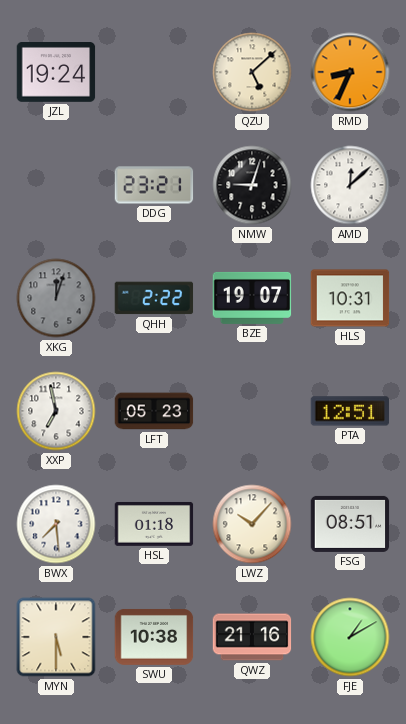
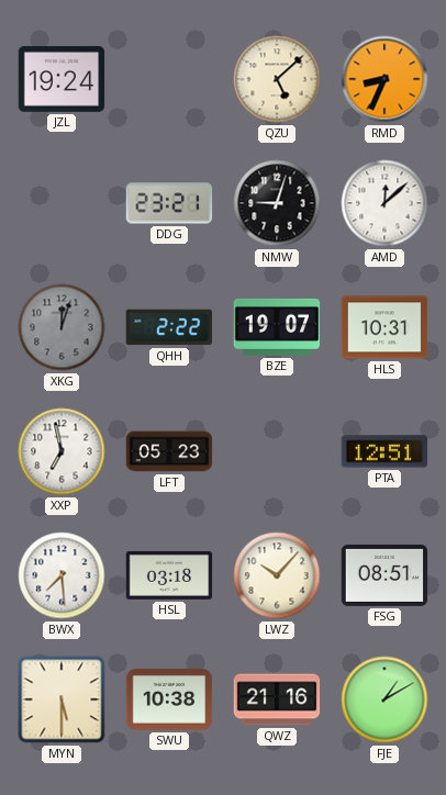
HSL: 01:18 -> 03:18
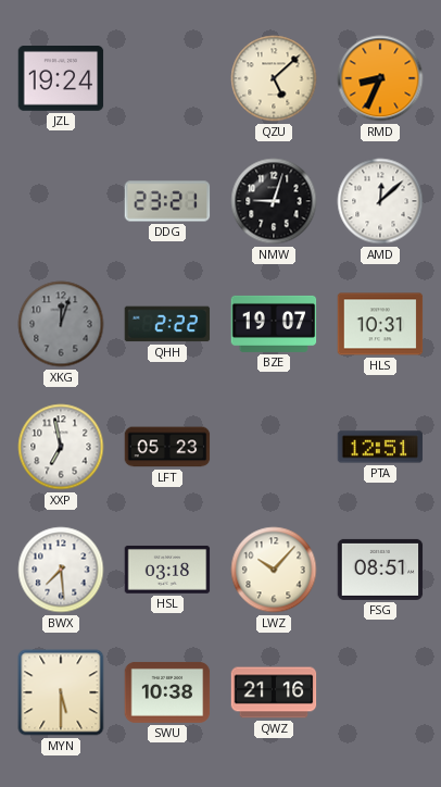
FJE: 1:10 -> none
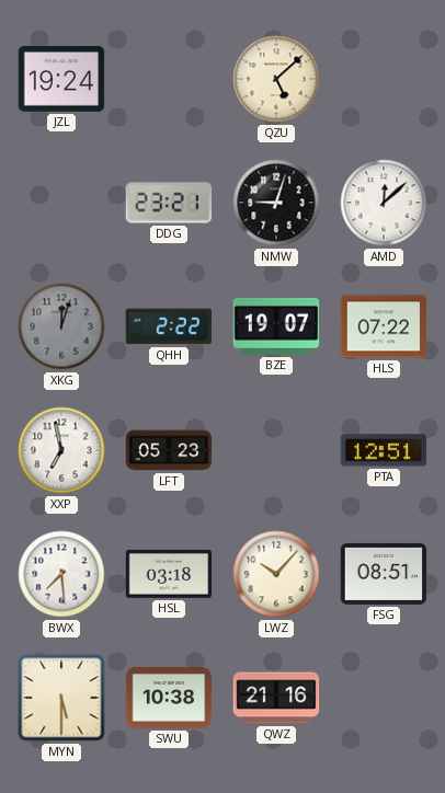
RMD: 8:34 -> none
HLS: 10:31 -> 07:22
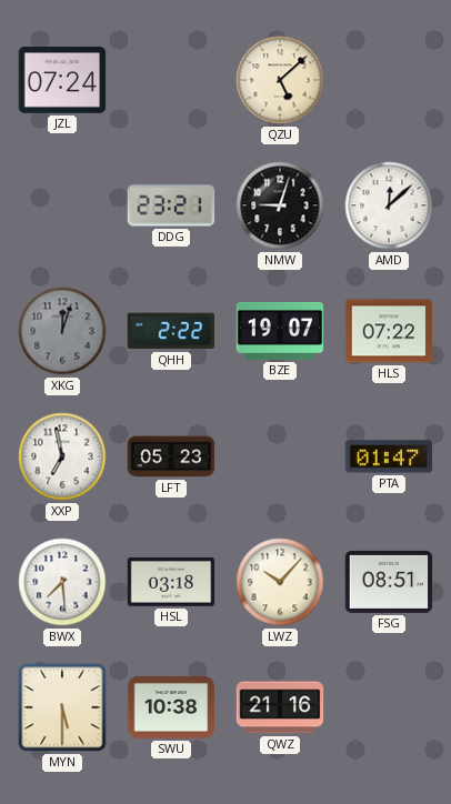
JZL: 19:24 -> 07:24
PTA: 12:51 -> 01:47
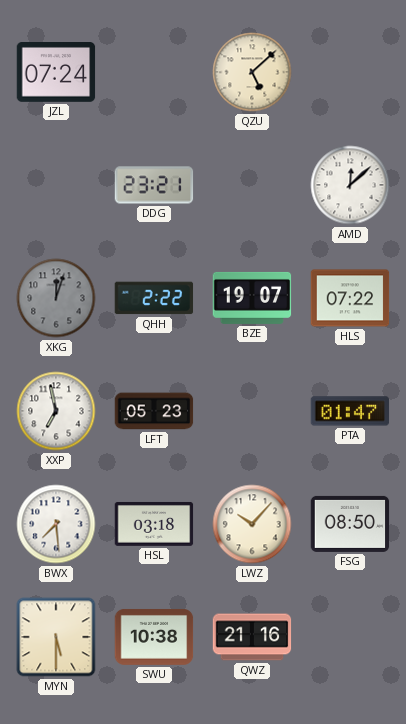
NMW: 9:03 -> none
FSG: 08:51 -> 08:50
